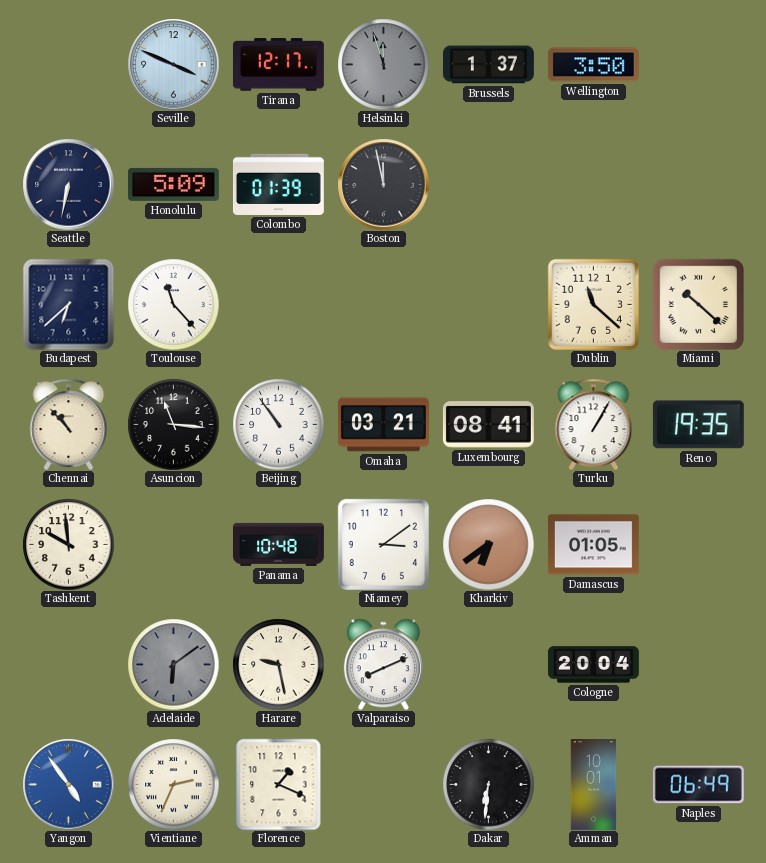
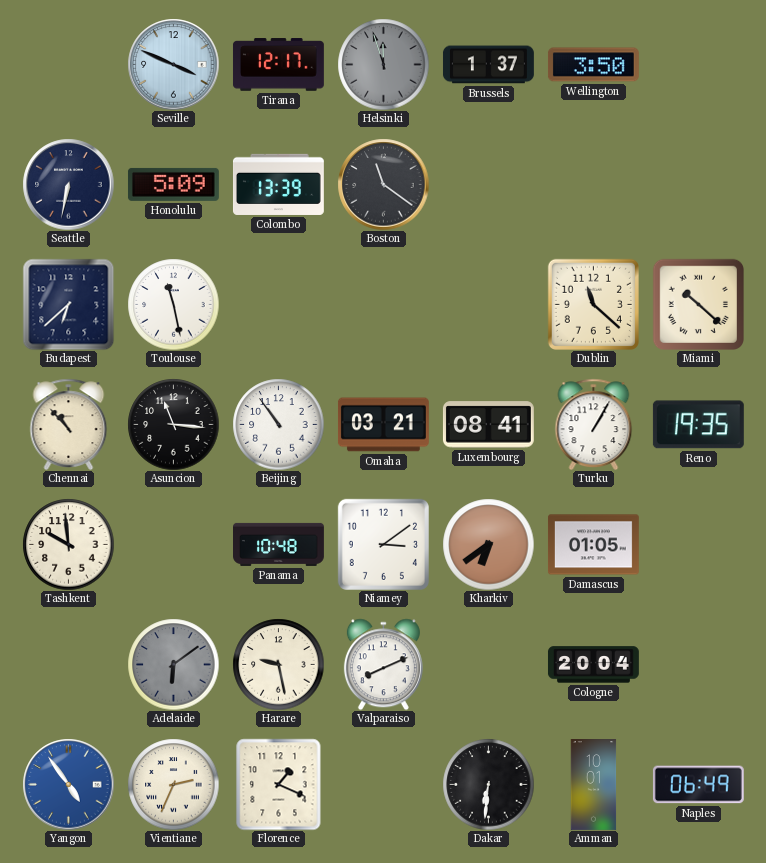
Colombo: 01:39 -> 13:39
Boston: 11:58 -> 11:21
Toulouse: 11:23 -> 11:28
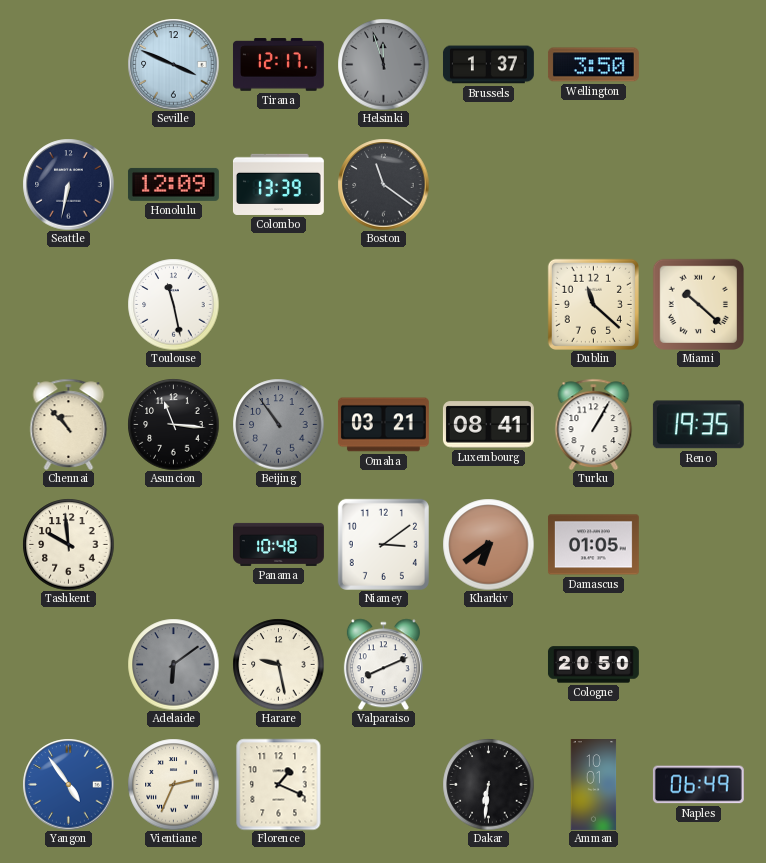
Honolulu: 5:09 -> 12:09
Budapest: 6:38 -> none
Beijing dial: white -> grey
Cologne: 20:04 -> 20:50
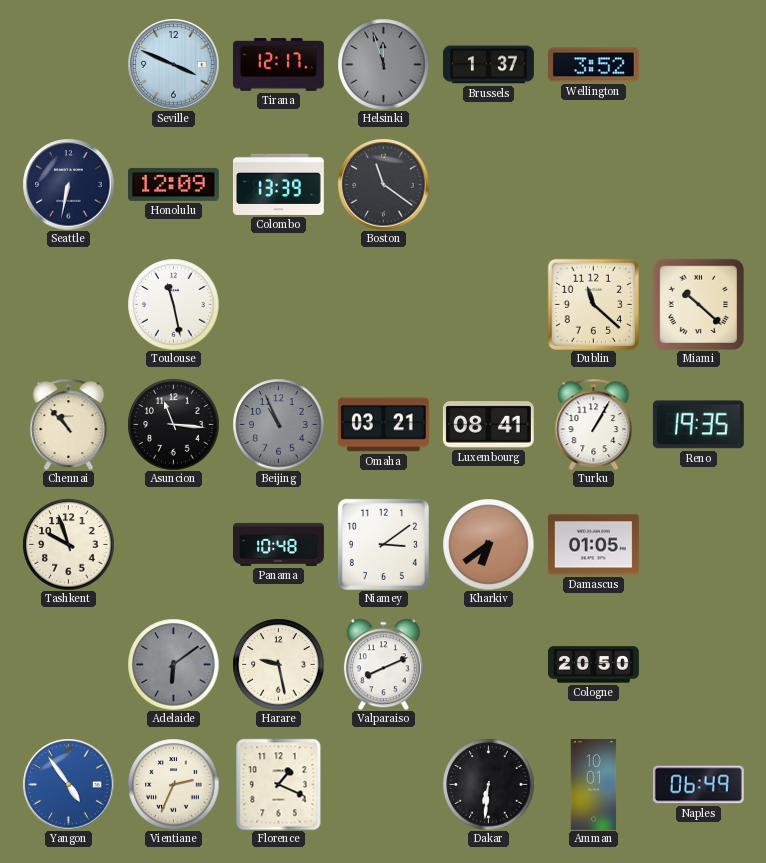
Wellington: 3:50 -> 3:52
Beijing: 10:54 -> 10:56
Tashkent: 9:59 -> 9:57
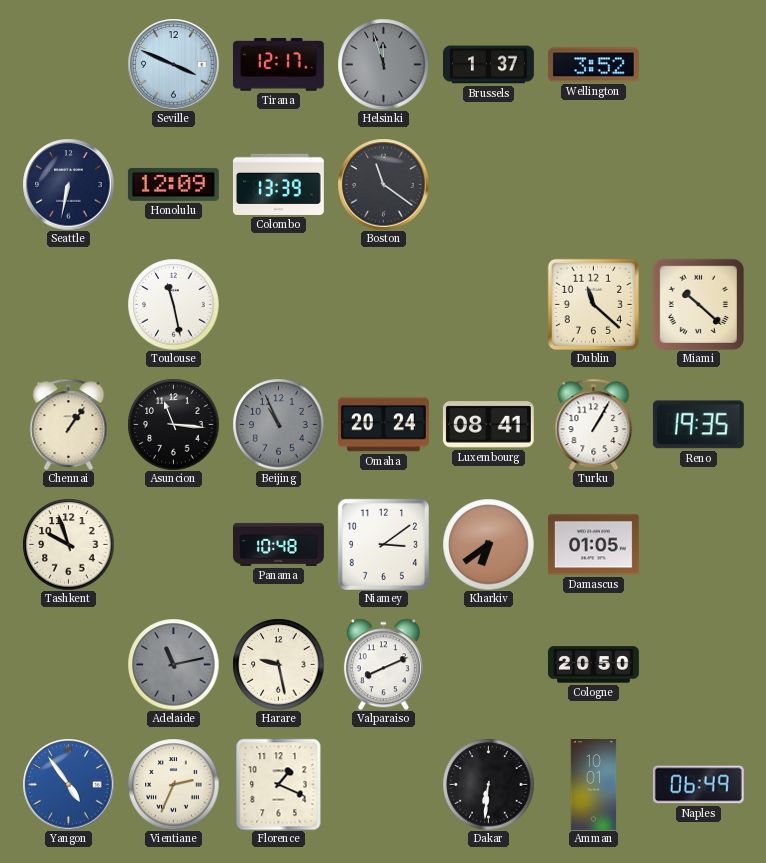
Chennai: 10:53 -> 1:06
Omaha: 03:21 -> 20:24
Adelaide: 6:09 -> 11:13
